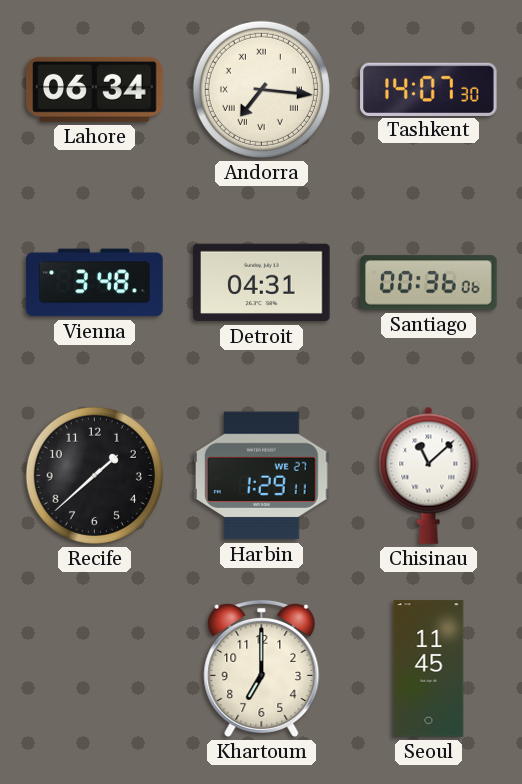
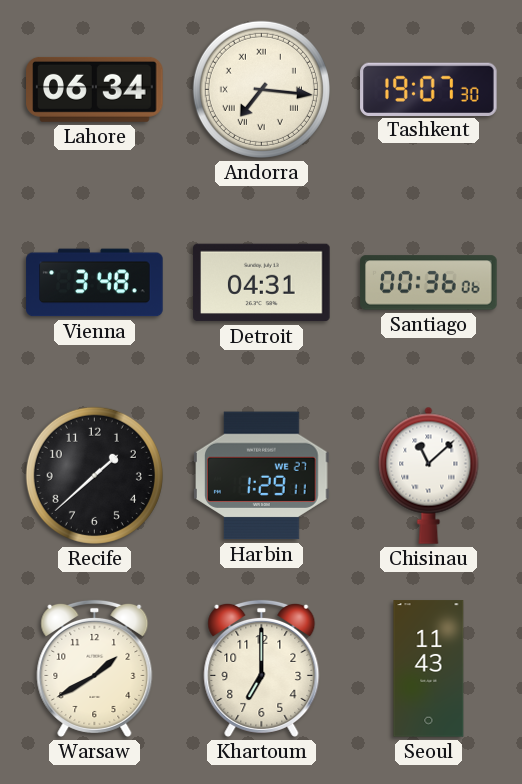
Tashkent: 14:07 -> 19:07
Warsaw: none -> 1:40
Seoul: 11:45 -> 11:43
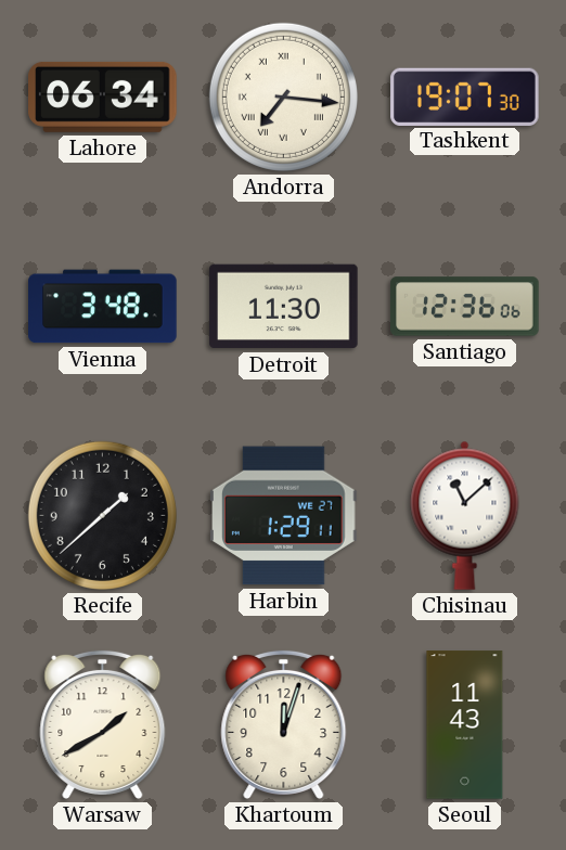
Detroit: 04:31 -> 11:30
Santiago: 00:36 -> 12:36
Khartoum: 7:00 -> 12:03
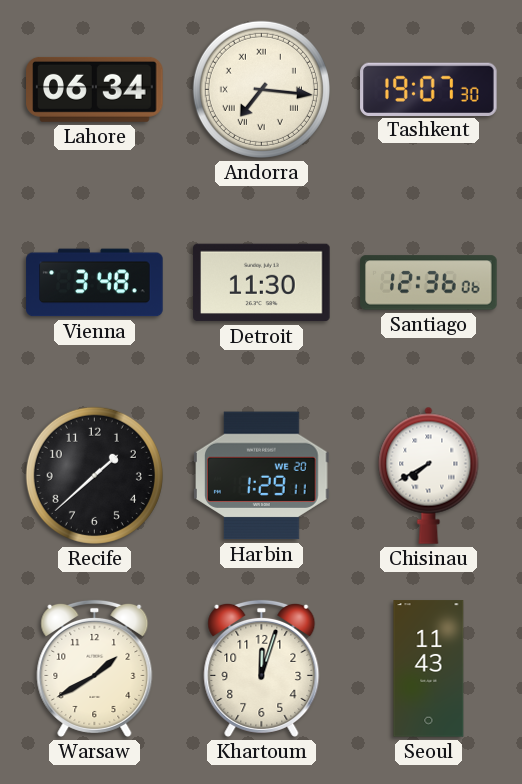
Harbin date: WE 27 -> WE 20
Chisinau: 11:08 -> 7:40
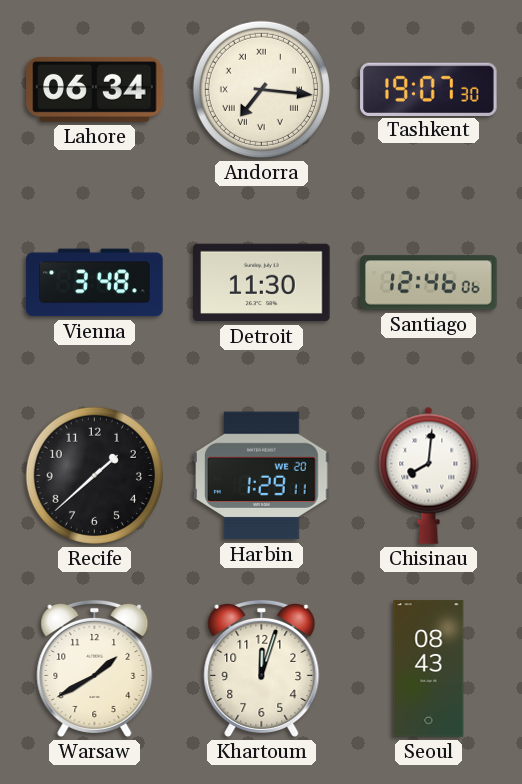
Santiago: 12:36 -> 12:46
Chisinau: 7:40 -> 8:01
Seoul: 11:43 -> 08:43
